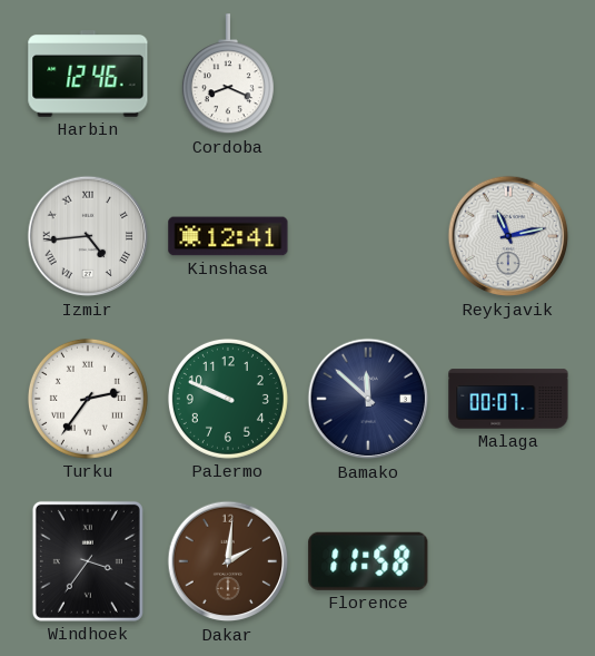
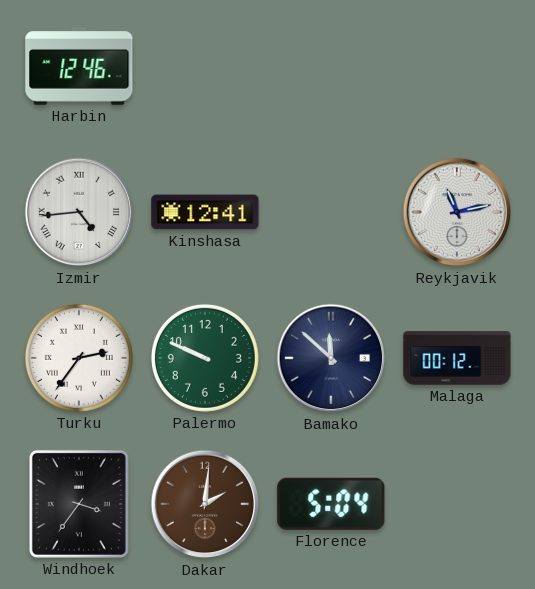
Cordoba: 8:19 -> none
Malaga: 00:07 -> 00:12
Florence: 11:58 -> 5:04
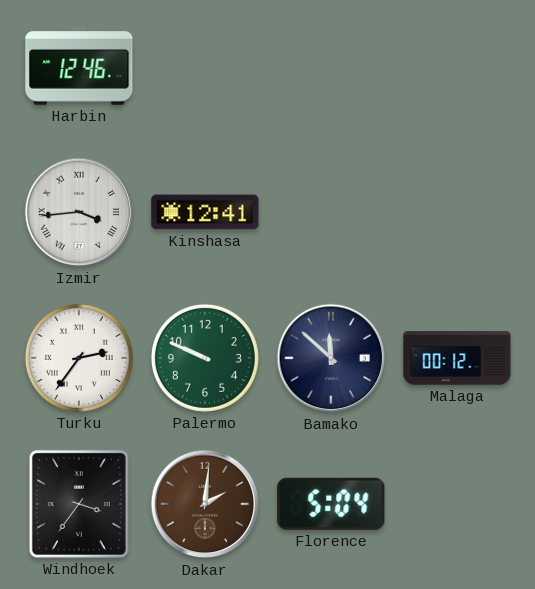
Izmir: 4:44 -> 3:44
Reykjavik: 11:13 -> none
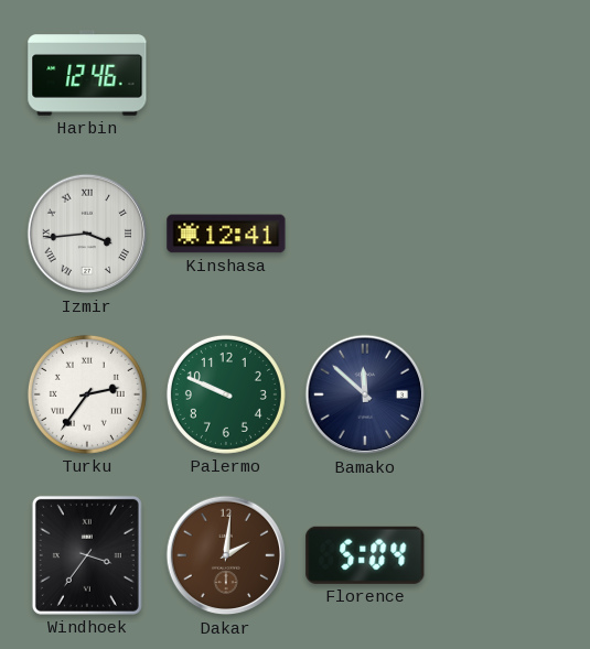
Malaga: 00:12 -> none
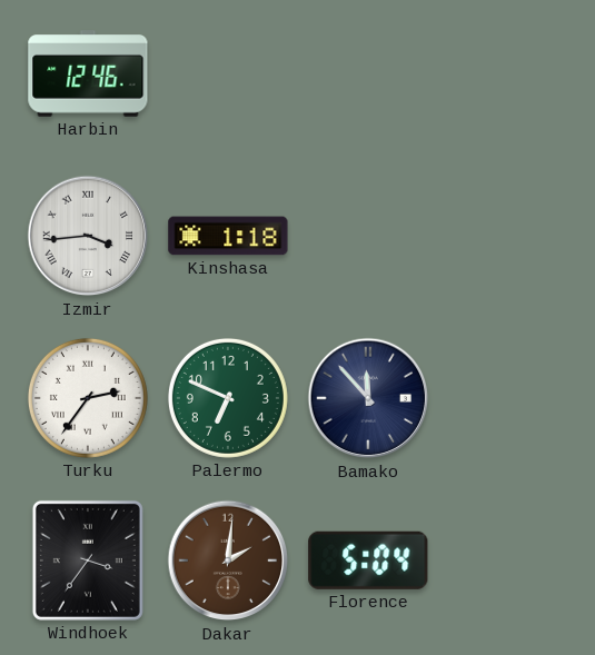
Kinshasa: 12:41 -> 1:18
Palermo: 9:49 -> 6:49
Bamako: 11:52 -> 11:53
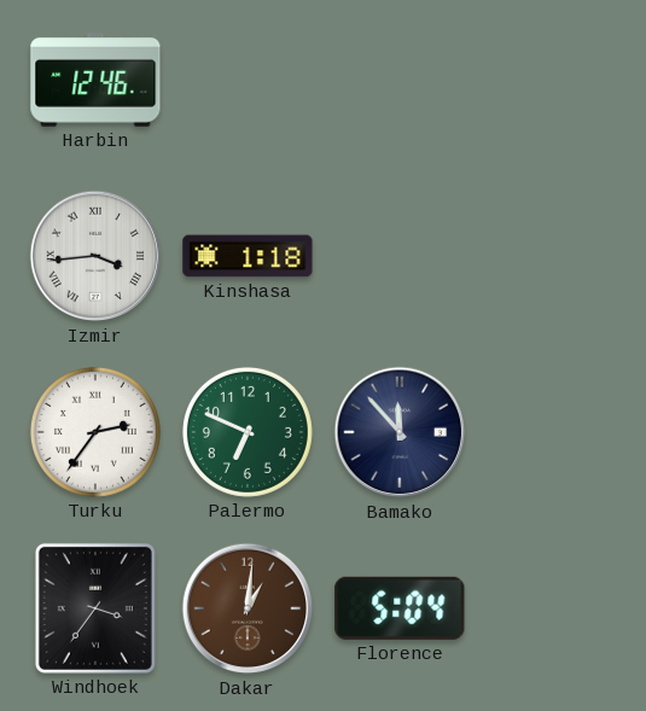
Dakar: 2:01 -> 1:01
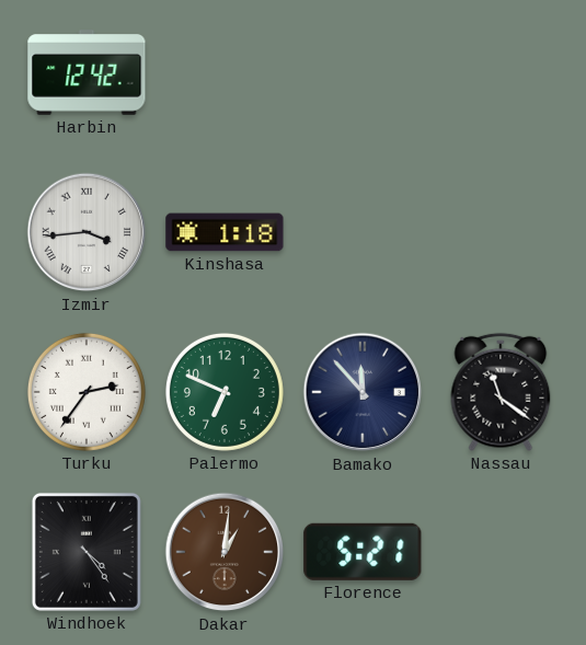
Harbin: 12:46 -> 12:42
Nassau: none -> 11:21
Windhoek: 3:36 -> 4:24
Florence: 5:04 -> 5:21
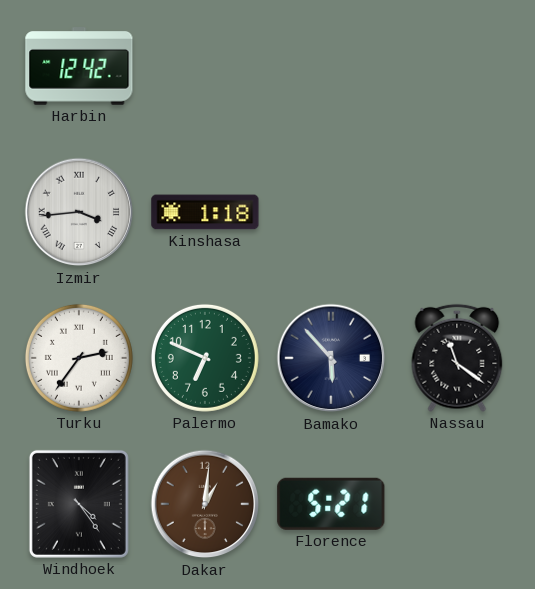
Bamako: 11:53 -> 5:53
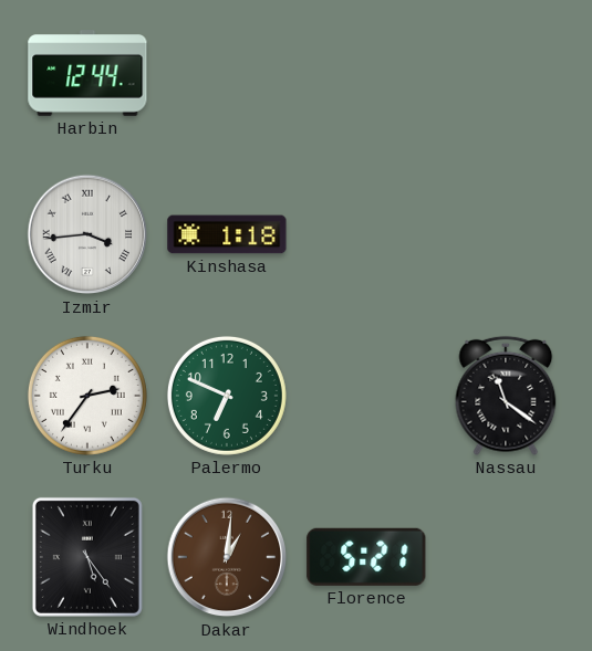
Harbin: 12:42 -> 12:44
Bamako: 5:53 -> none
Windhoek: 4:24 -> 5:24
